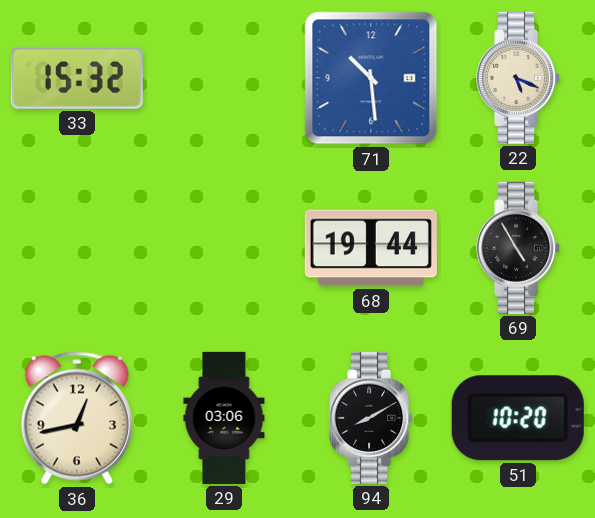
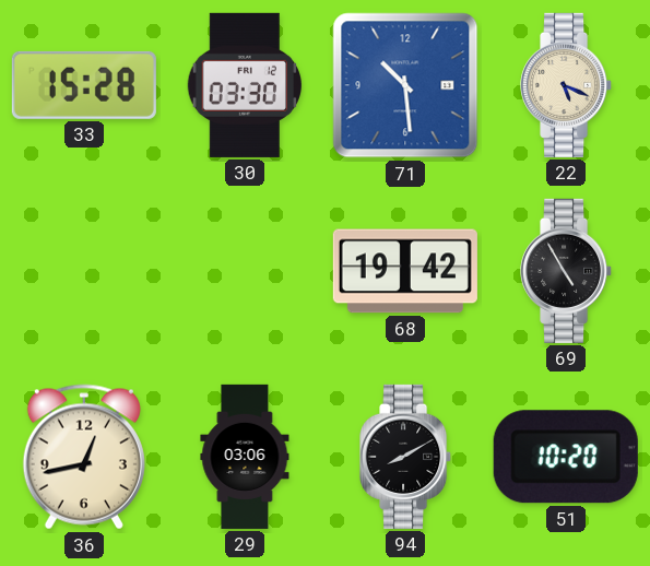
33: 15:32 -> 15:28
30: none -> 03:30
68: 19:44 -> 19:42
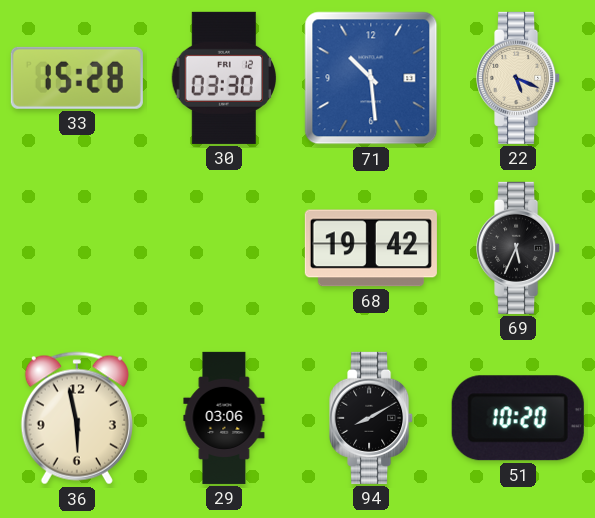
69: 4:55 -> 5:34
36: 12:43 -> 5:58
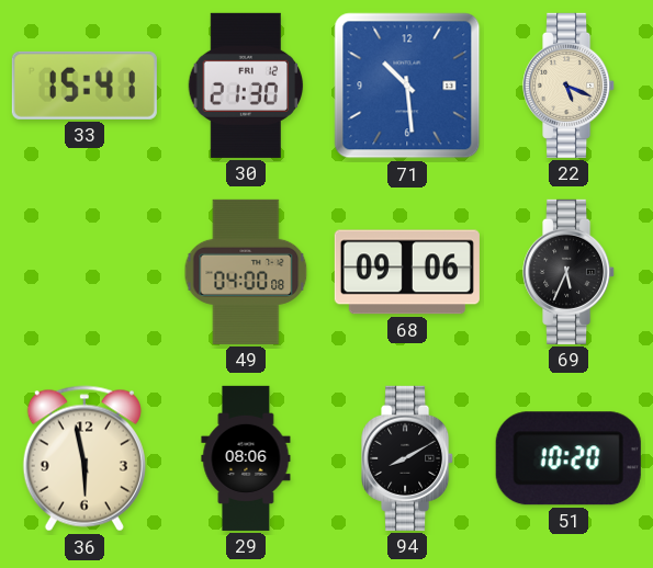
33: 15:28 -> 15:41
30: 03:30 -> 21:30
49: none -> 04:00
68: 19:42 -> 09:06
29: 03:06 -> 08:06
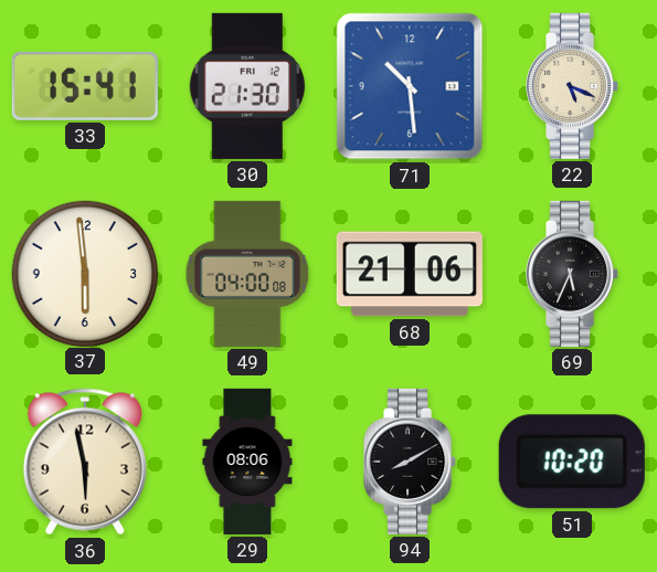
37: none -> 5:59
68: 09:06 -> 21:06
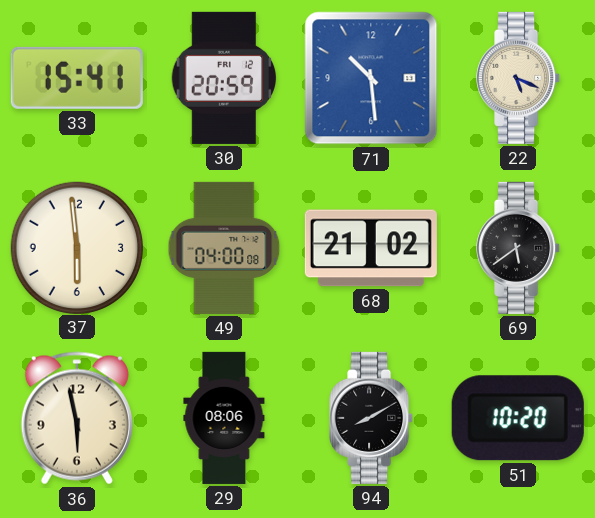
30: 21:30 -> 20:59
68: 21:06 -> 21:02
69: 5:34 -> 5:39
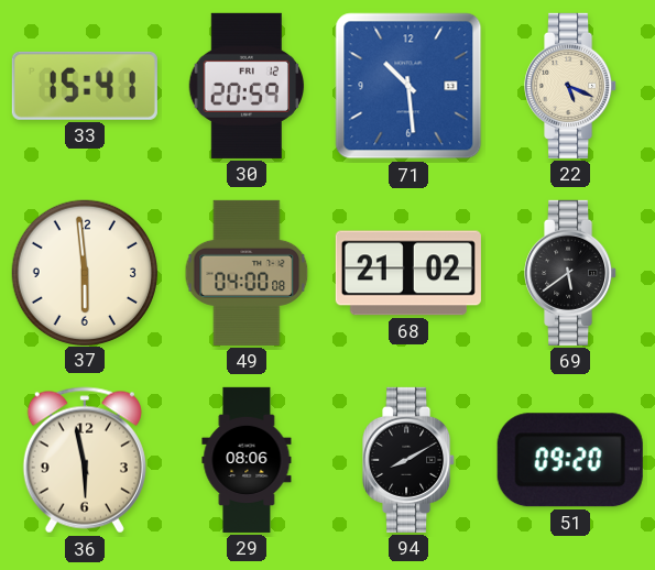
51: 10:20 -> 09:20
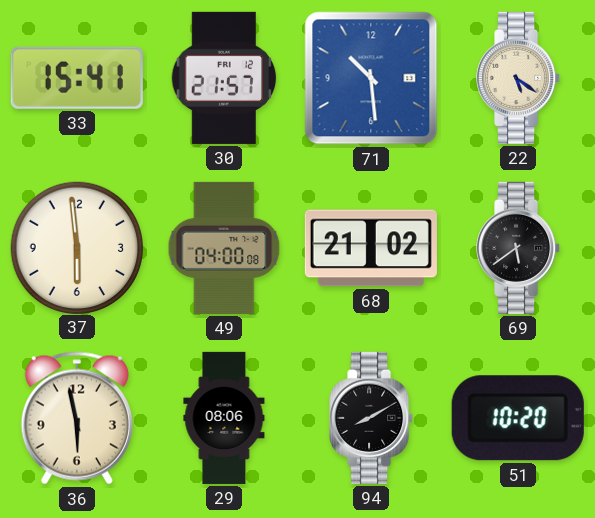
30: 20:59 -> 21:57
22: 5:19 -> 5:21
51: 09:20 -> 10:20
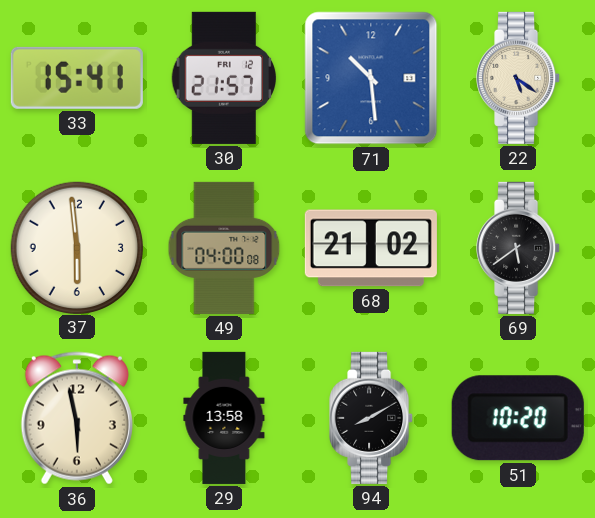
29: 08:06 -> 13:58
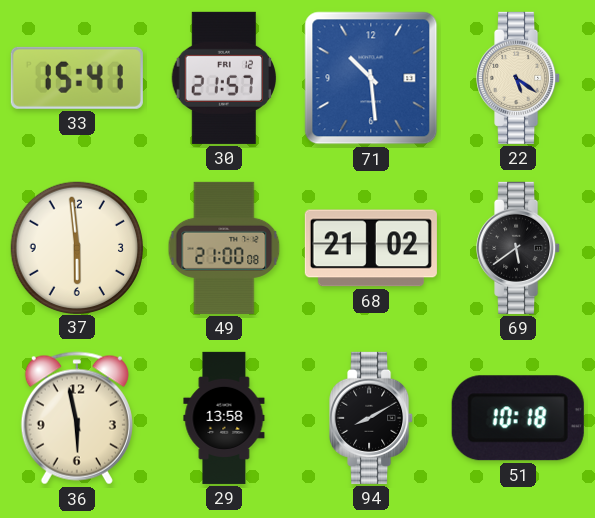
49: 04:00 -> 21:00
51: 10:20 -> 10:18
